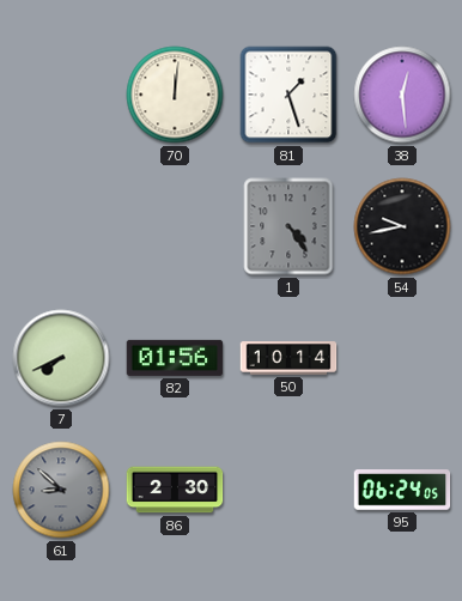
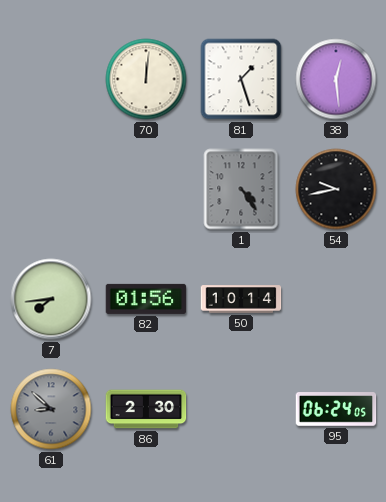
7: 7:41 -> 7:44
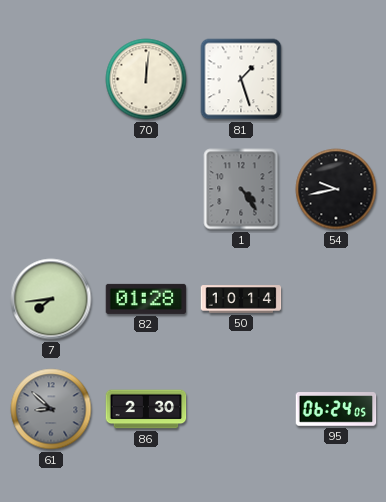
38: 12:29 -> none
82: 01:56 -> 01:28
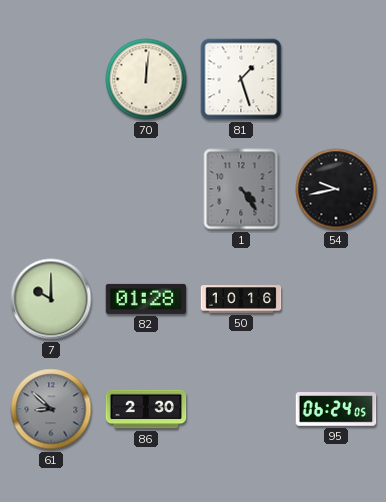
7: 7:44 -> 10:00
50: 10:14 -> 10:16
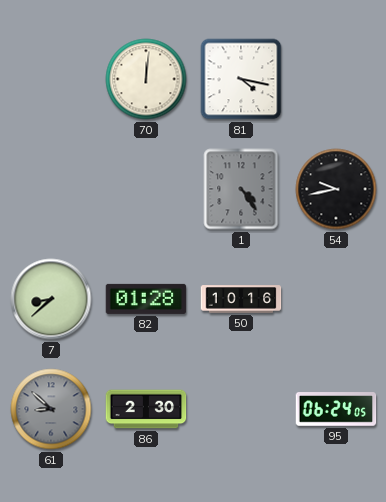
81: 1:27 -> 4:17
7: 10:00 -> 8:38
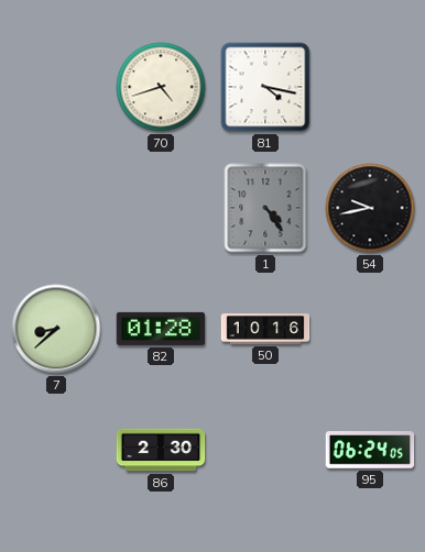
70: 12:01 -> 4:42
61: 8:52 -> none
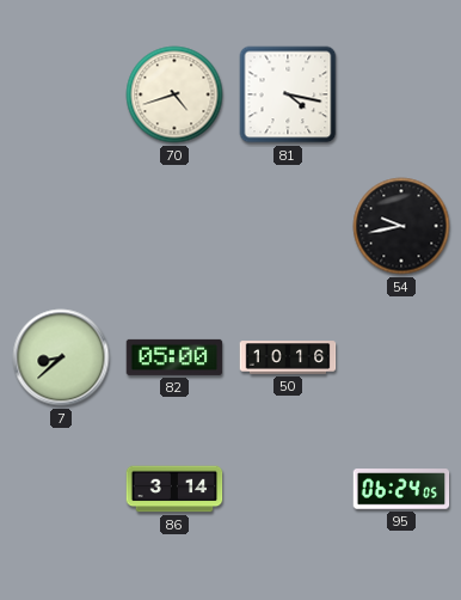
1: 4:24 -> none
82: 01:28 -> 05:00
86: 2:30 -> 3:14
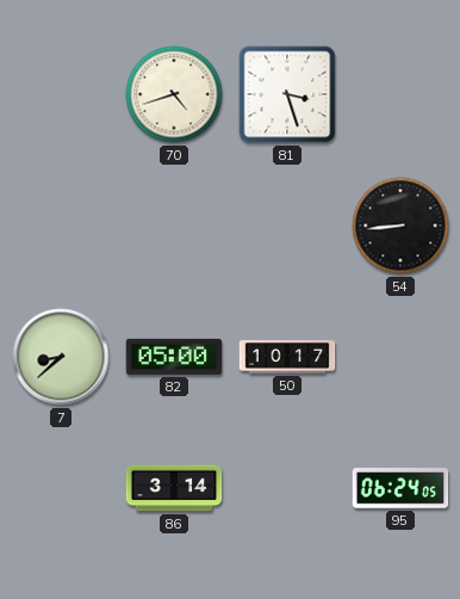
81: 4:17 -> 3:27
54: 9:43 -> 8:44
50: 10:16 -> 10:17
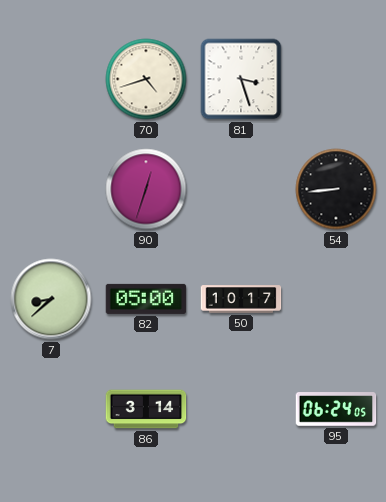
90: none -> 12:33
